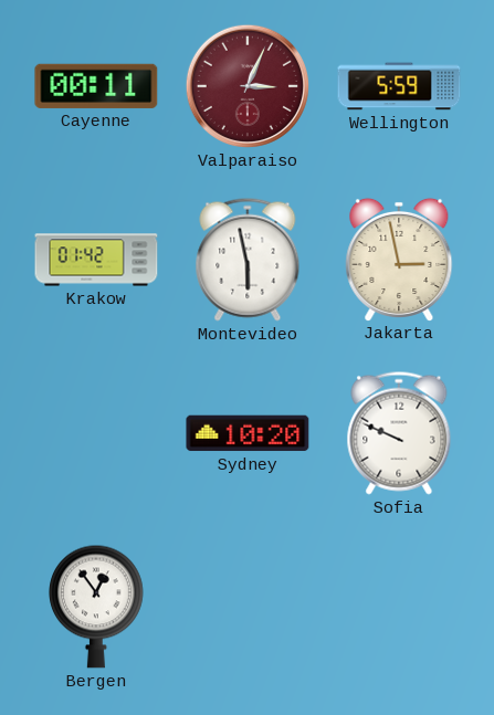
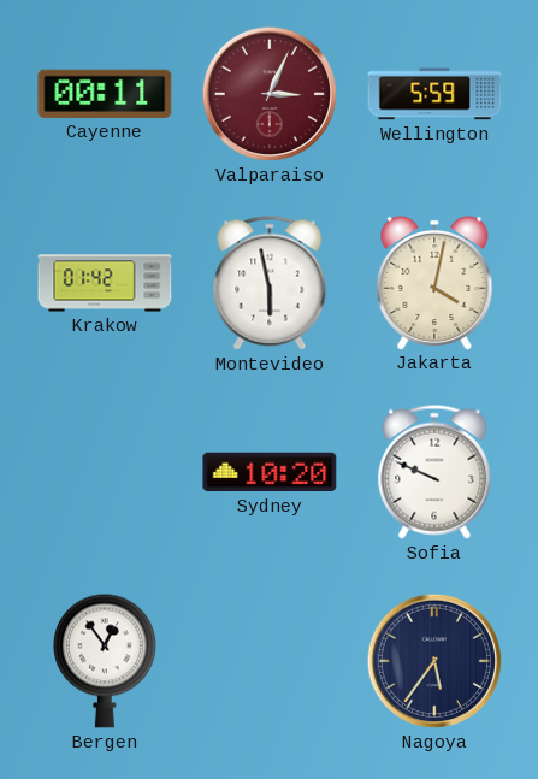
Jakarta: 2:58 -> 4:02
Nagoya: none -> 5:36
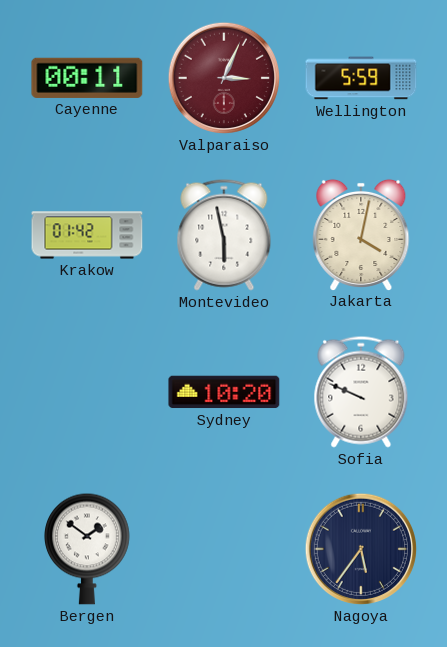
Bergen: 12:54 -> 1:51
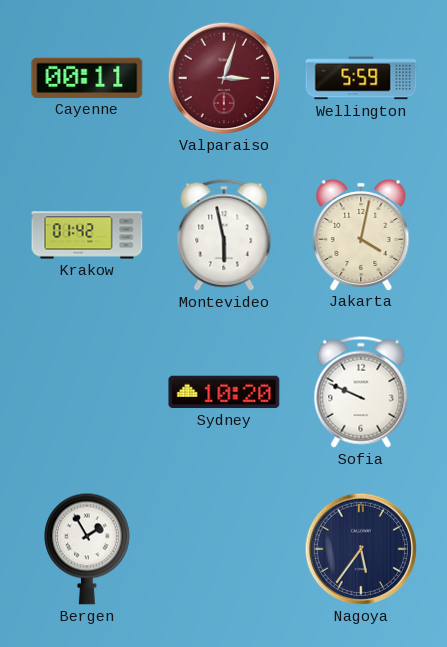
Valparaiso: 3:04 -> 3:03
Bergen: 1:51 -> 1:55
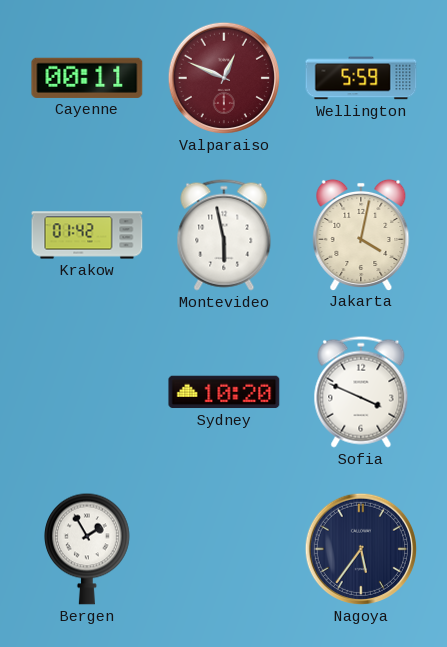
Valparaiso: 3:03 -> 12:49
Sofia: 9:49 -> 3:49
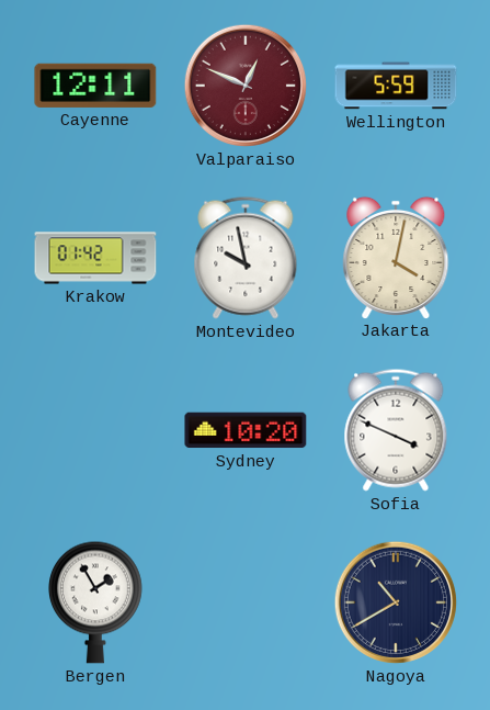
Cayenne: 00:11 -> 12:11
Montevideo: 5:58 -> 9:58
Nagoya: 5:36 -> 10:40
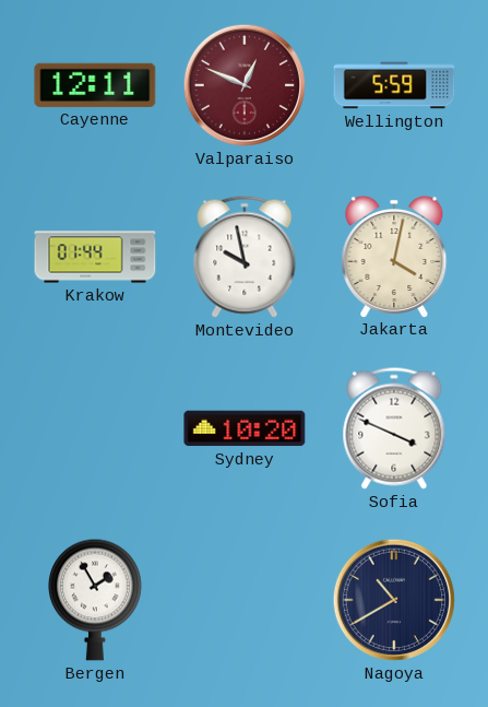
Krakow: 01:42 -> 01:44
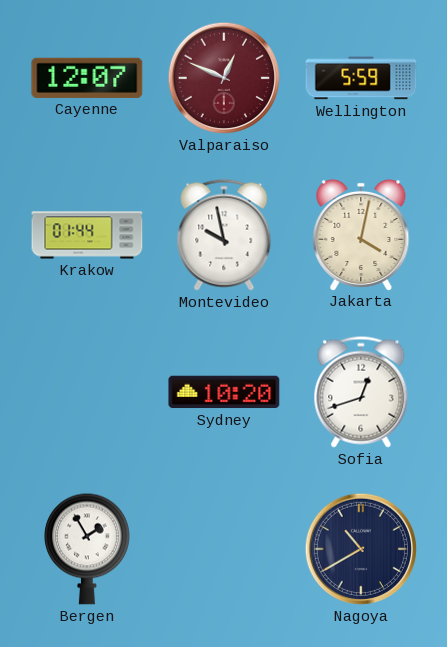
Cayenne: 12:11 -> 12:07
Sofia: 3:49 -> 12:42
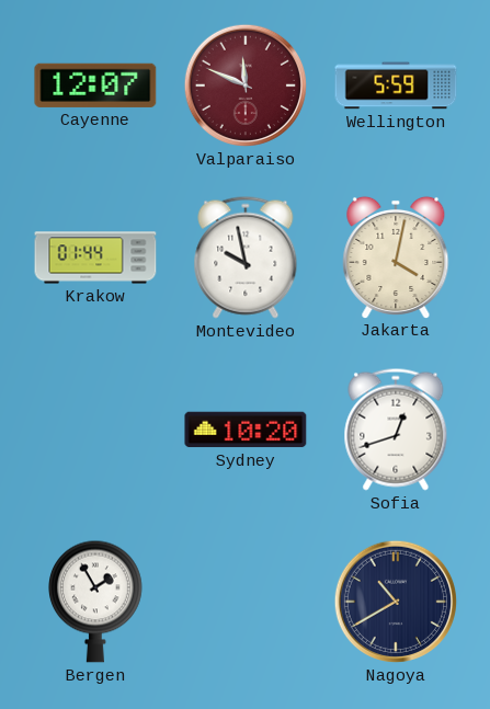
Valparaiso: 12:49 -> 11:49
